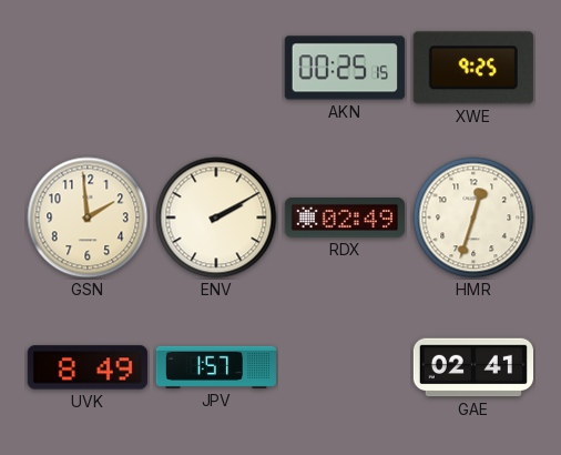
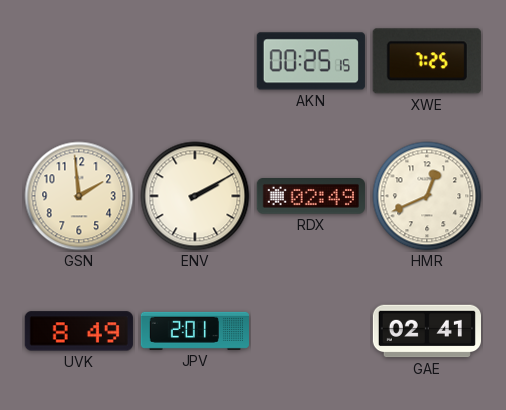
XWE: 9:25 -> 7:25
HMR: 12:33 -> 12:41
JPV: 1:57 -> 2:01
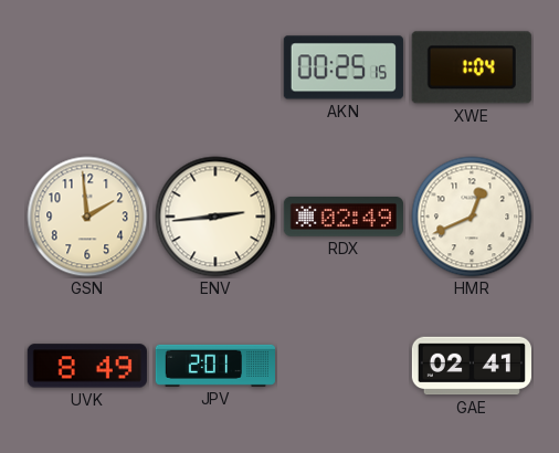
XWE: 7:25 -> 1:04
ENV: 2:10 -> 2:44
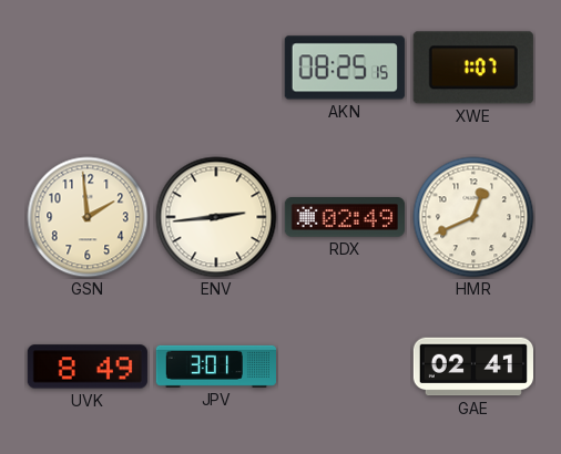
AKN: 00:25 -> 08:25
XWE: 1:04 -> 1:07
JPV: 2:01 -> 3:01
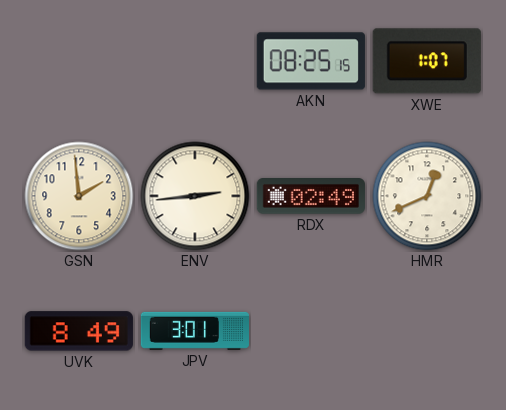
GAE: 02:41 -> none
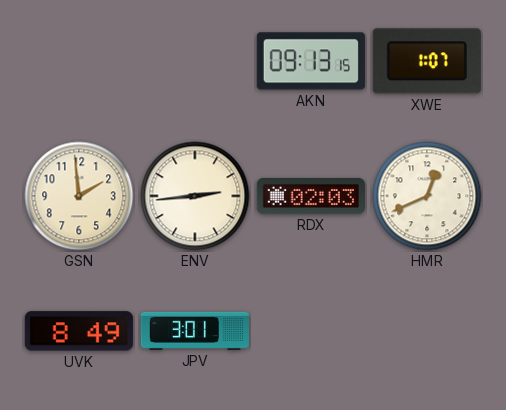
AKN: 08:25 -> 09:13
RDX: 02:49 -> 02:03
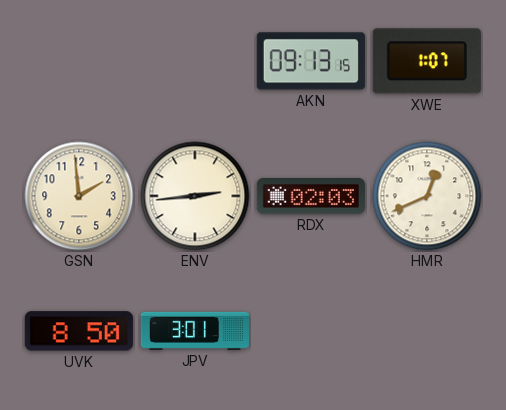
UVK: 8:49 -> 8:50
